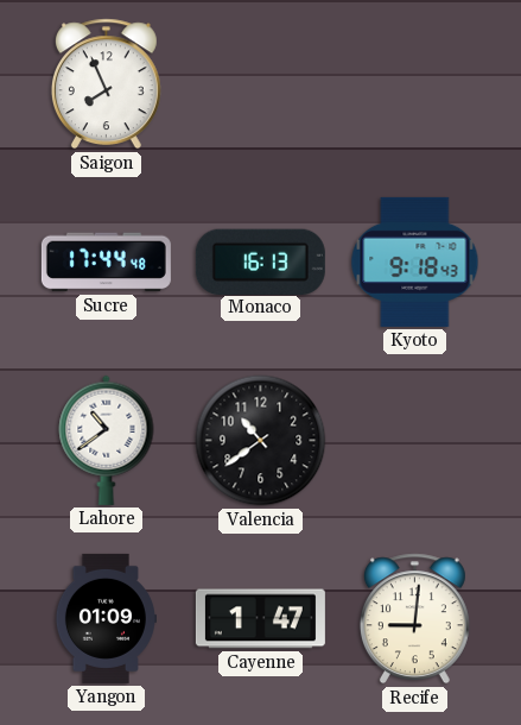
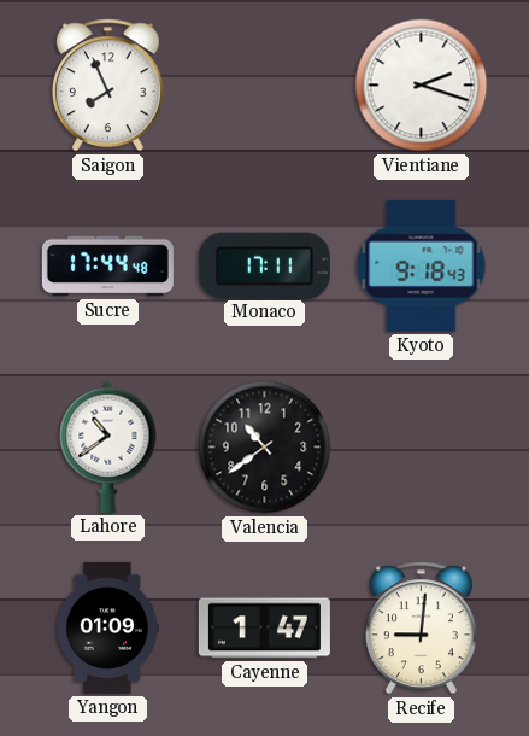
Vientiane: none -> 2:18
Monaco: 16:13 -> 17:11
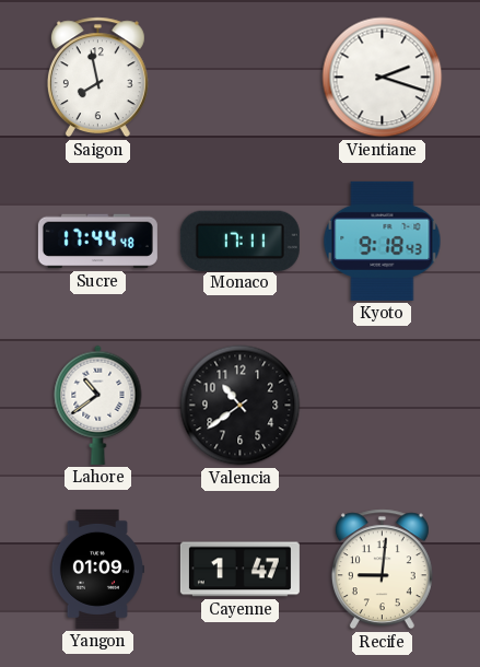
Saigon: 7:56 -> 7:58
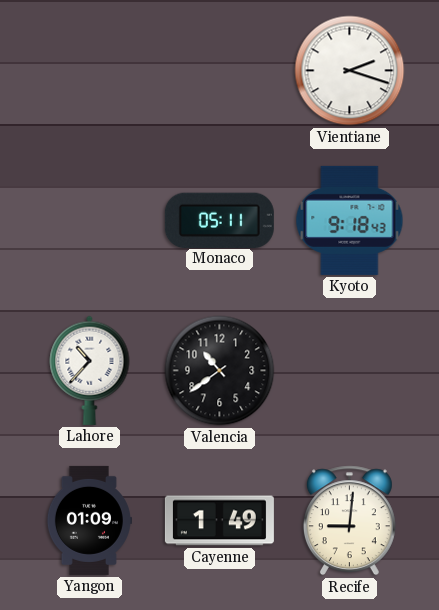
Saigon: 7:58 -> none
Sucre: 17:44 -> none
Monaco: 17:11 -> 05:11
Lahore: 10:39 -> 10:37
Cayenne: 1:47 -> 1:49
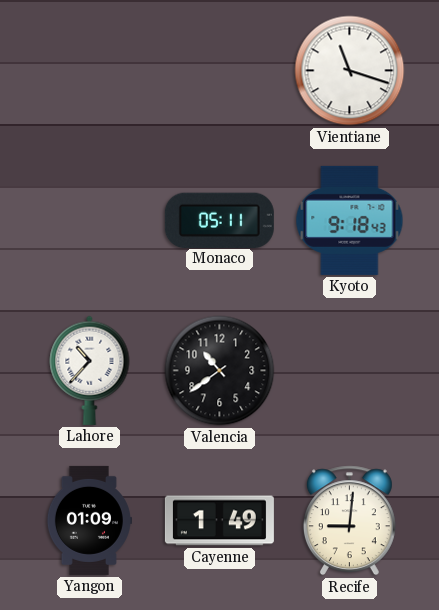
Vientiane: 2:18 -> 11:18
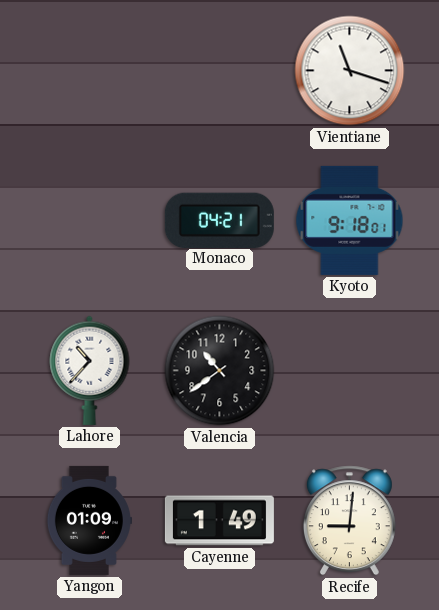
Monaco: 05:11 -> 04:21
Kyoto: 9:18:43 -> 9:18:01
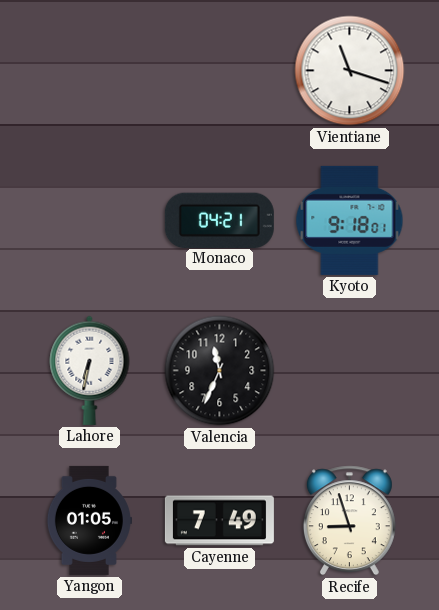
Lahore: 10:37 -> 6:32
Valencia: 10:39 -> 11:34
Yangon: 01:09 -> 01:05
Cayenne: 1:49 -> 7:49
Recife: 9:01 -> 8:57
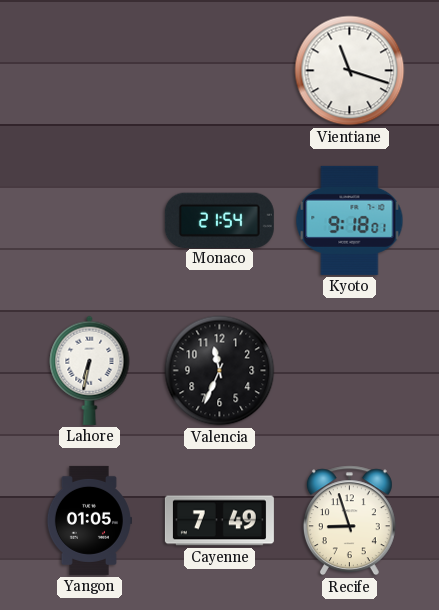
Monaco: 04:21 -> 21:54
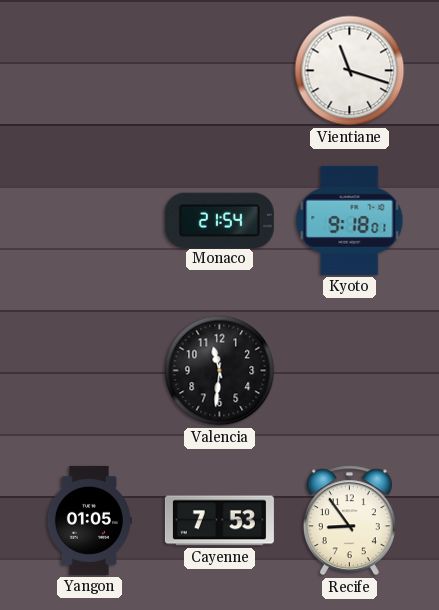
Lahore: 6:32 -> none
Valencia: 11:34 -> 11:31
Cayenne: 7:49 -> 7:53
Recife: 8:57 -> 8:54
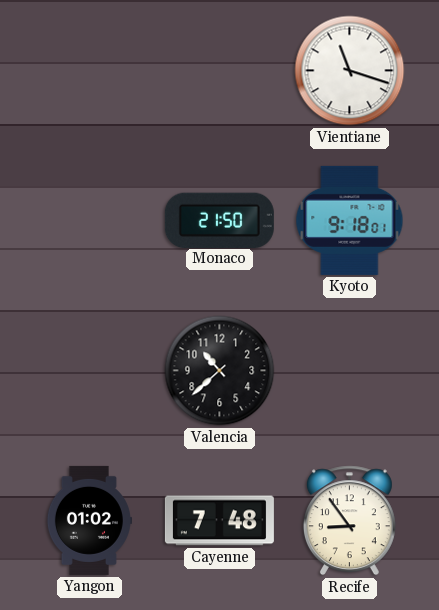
Monaco: 21:54 -> 21:50
Valencia: 11:31 -> 10:38
Yangon: 01:05 -> 01:02
Cayenne: 7:53 -> 7:48
